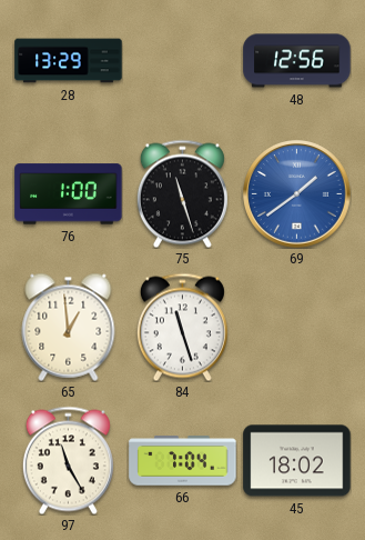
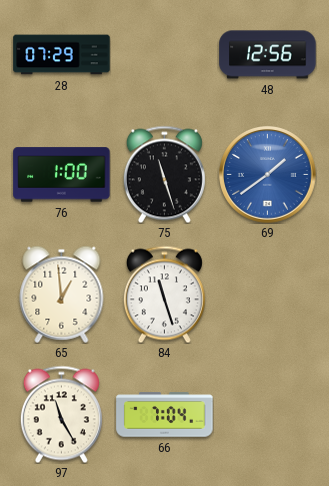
28: 13:29 -> 07:29
45: 18:02 -> none
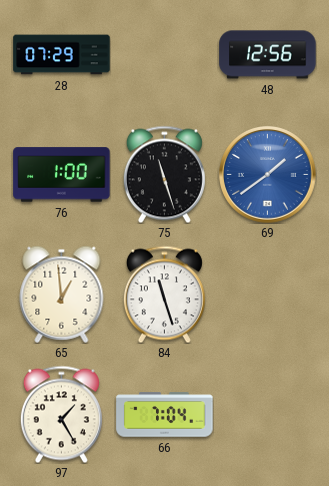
97: 11:25 -> 1:25
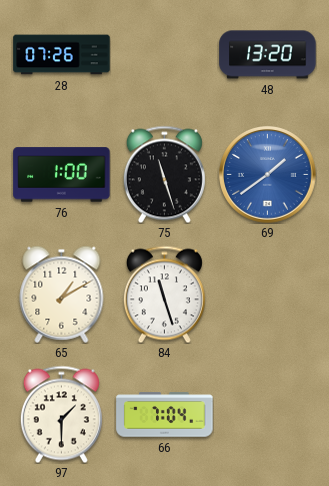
28: 07:29 -> 07:26
48: 12:56 -> 13:20
65: 12:59 -> 1:10
97: 1:25 -> 1:30
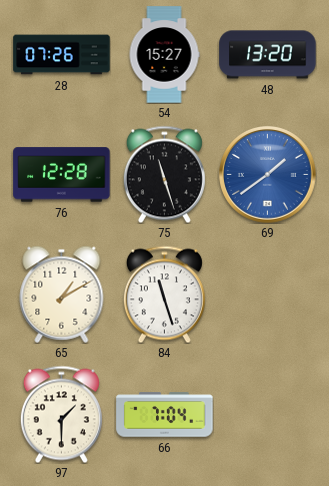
54: none -> 15:27
76: 1:00 -> 12:28
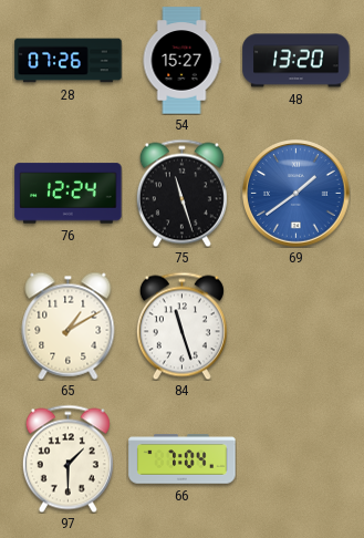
76: 12:28 -> 12:24
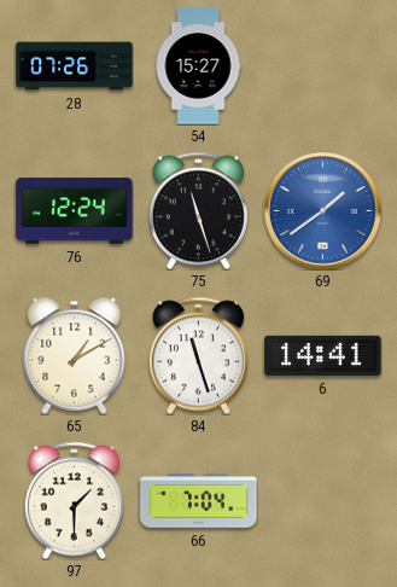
48: 13:20 -> none
6: none -> 14:41
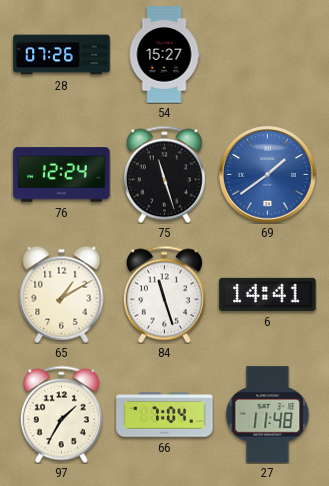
97: 1:30 -> 1:35
27: none -> 11:48
